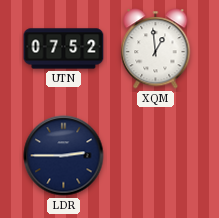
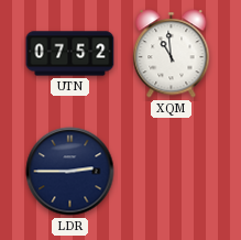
XQM: 12:59 -> 10:59
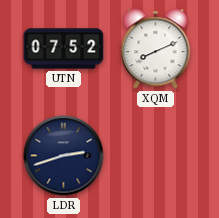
XQM: 10:59 -> 8:11
LDR: 2:45 -> 2:42
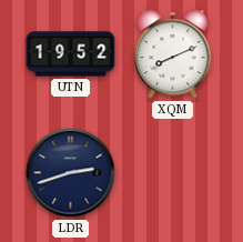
UTN: 07:52 -> 19:52
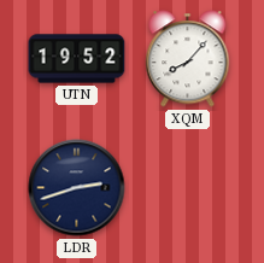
XQM: 8:11 -> 8:07
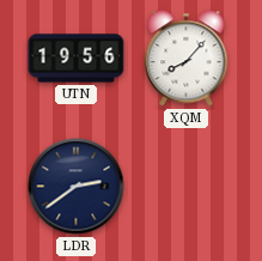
UTN: 19:52 -> 19:56
LDR: 2:42 -> 2:39
